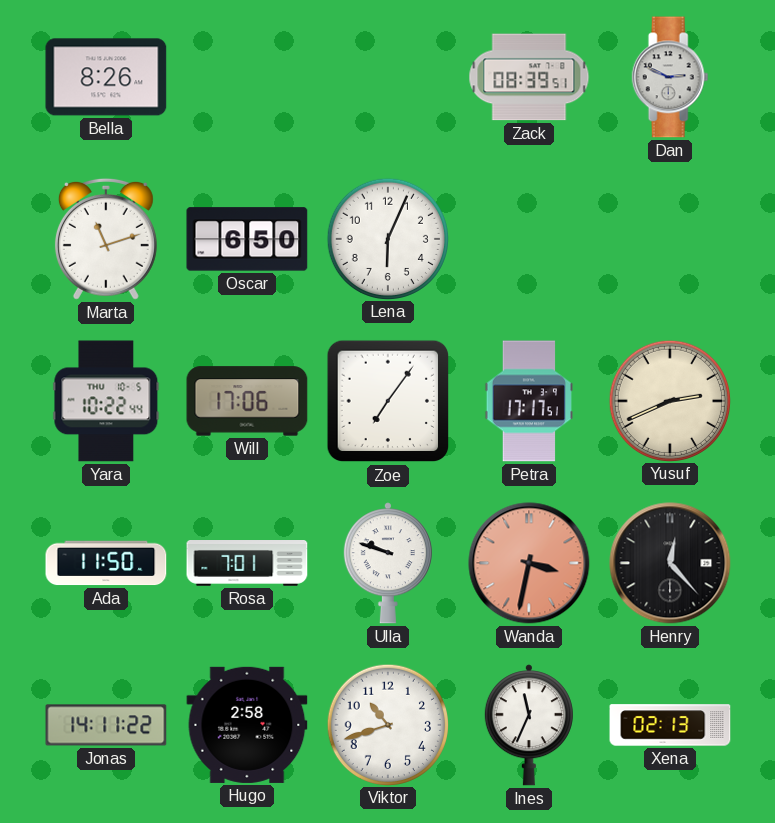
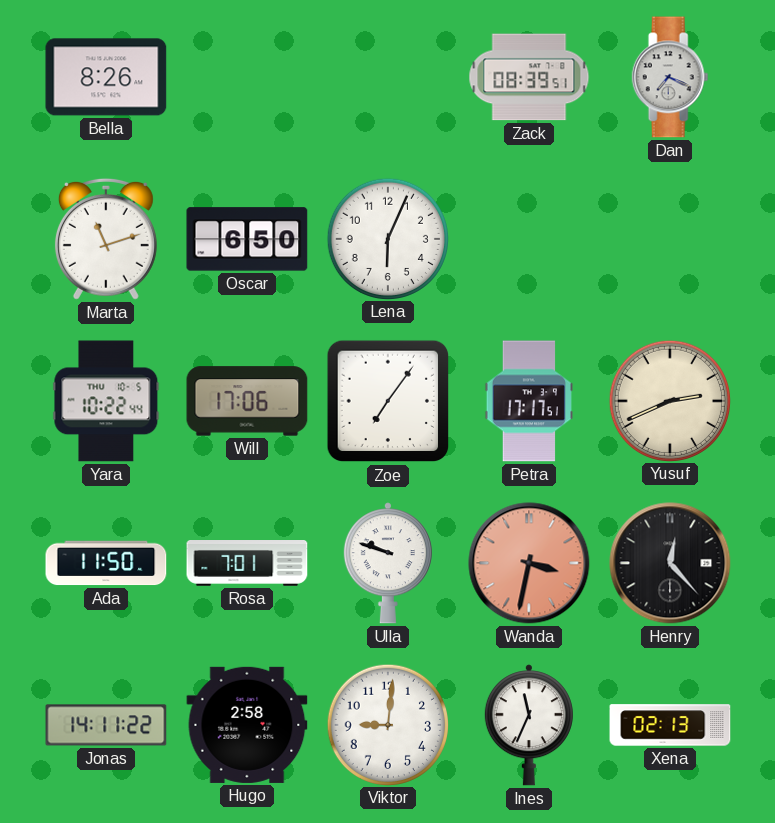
Dan: 2:49 -> 7:19
Viktor: 10:42 -> 9:01
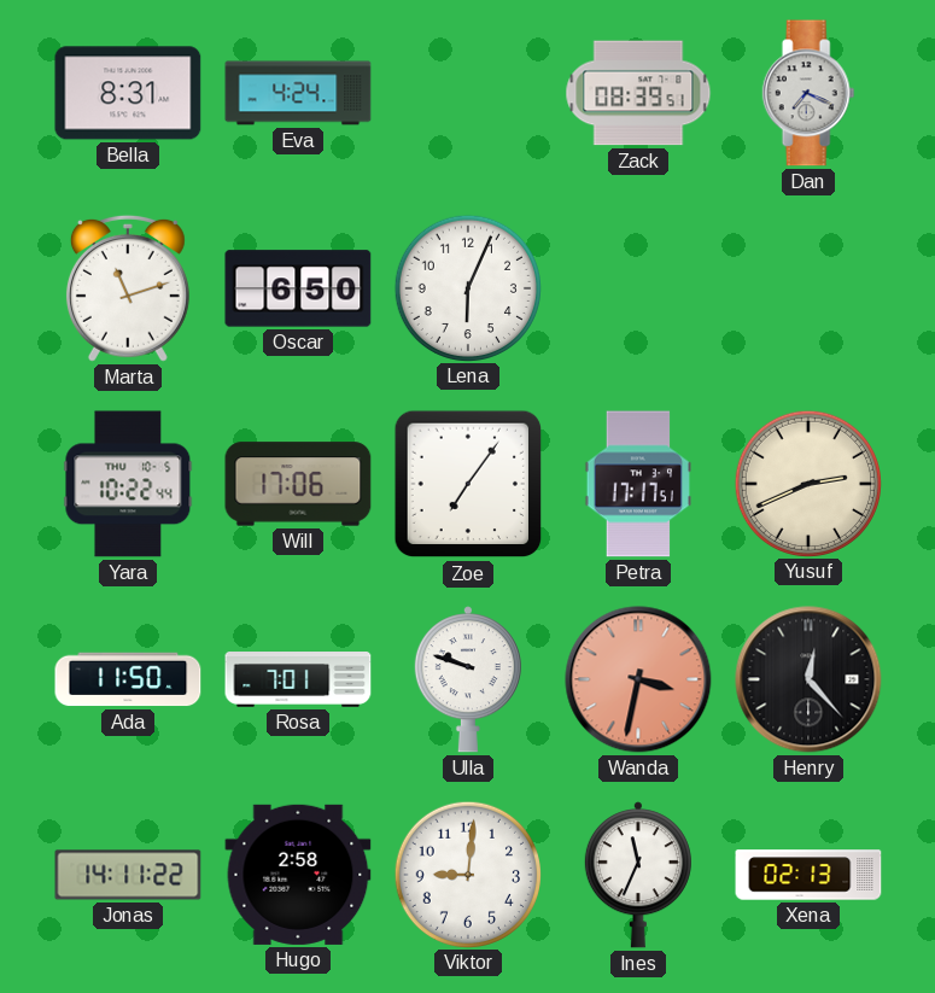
Bella: 8:26 -> 8:31
Eva: none -> 4:24
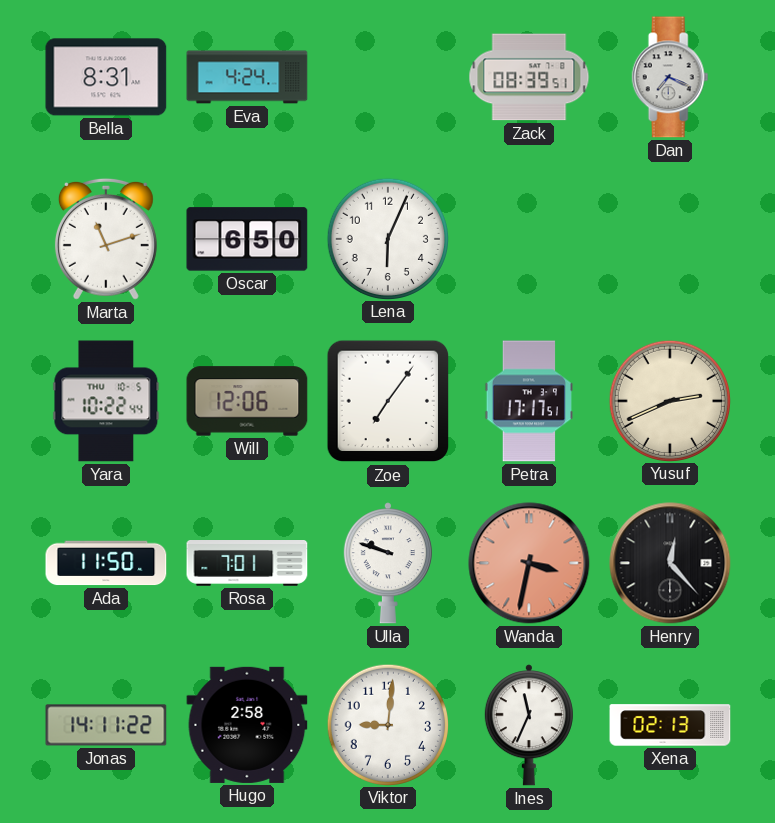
Will: 17:06 -> 12:06
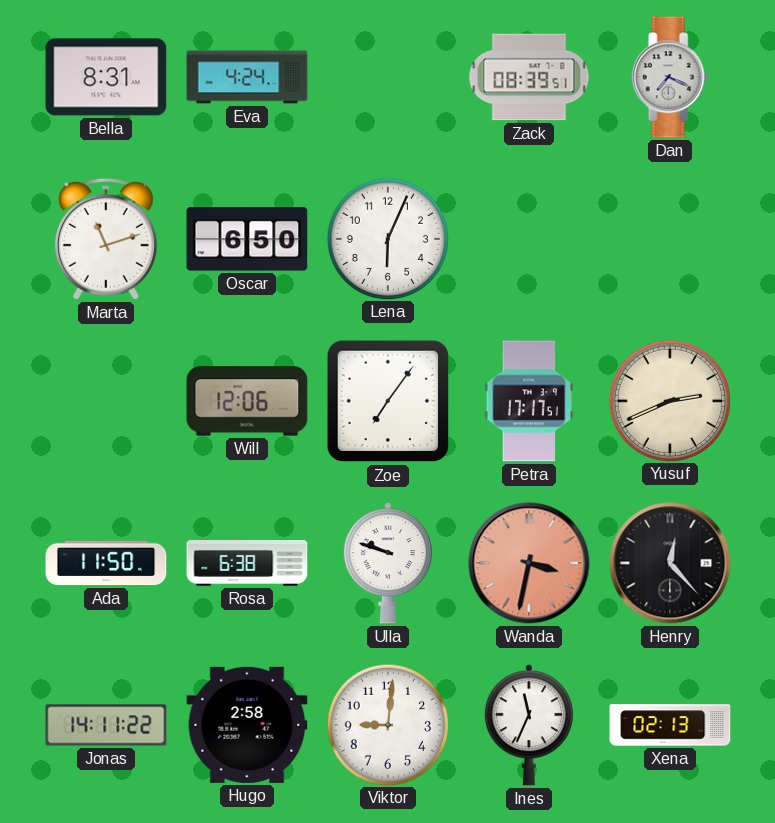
Yara: 10:22 -> none
Rosa: 7:01 -> 6:38
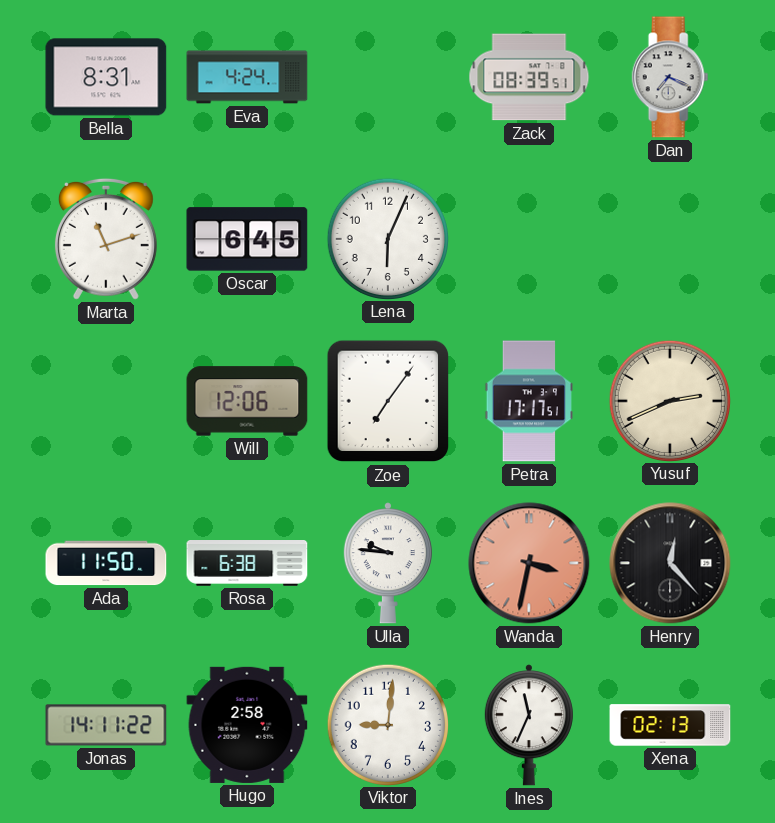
Oscar: 6:50 -> 6:45
Ulla: 9:48 -> 9:46
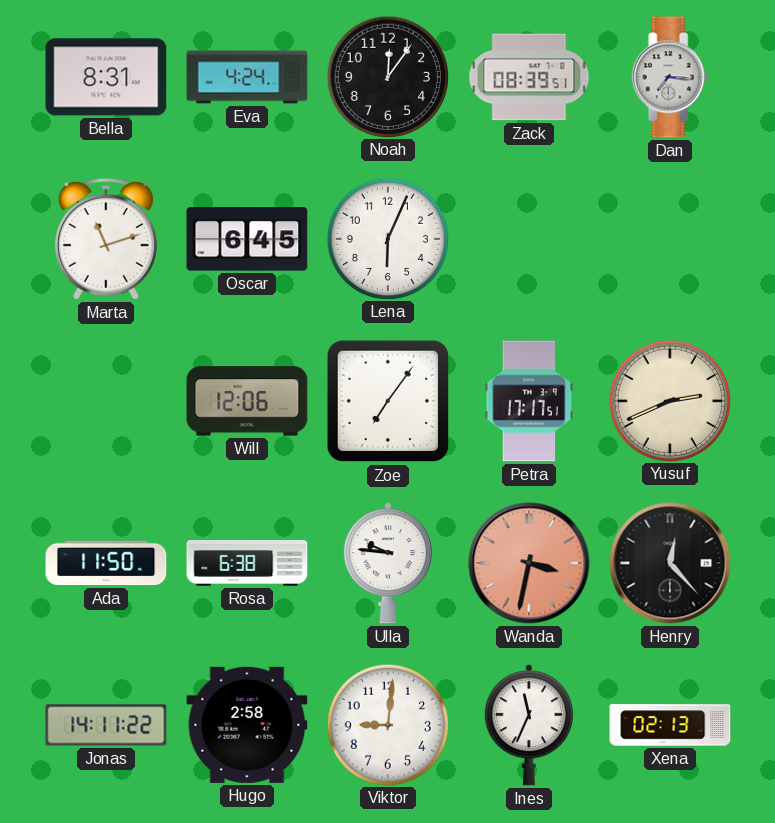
Noah: none -> 12:06
Dan: 7:19 -> 7:16
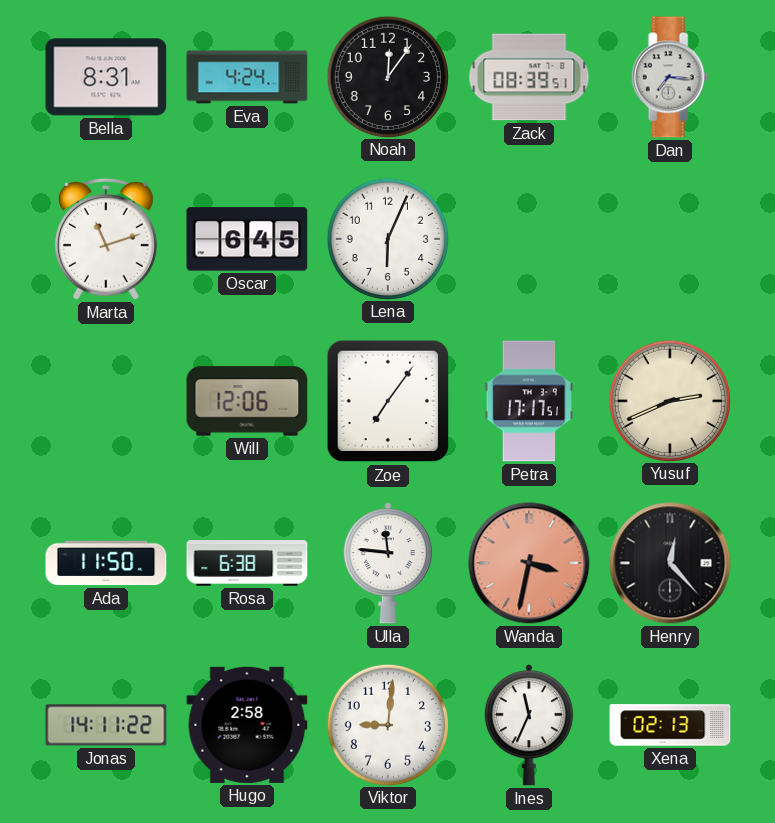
Ulla: 9:46 -> 11:46
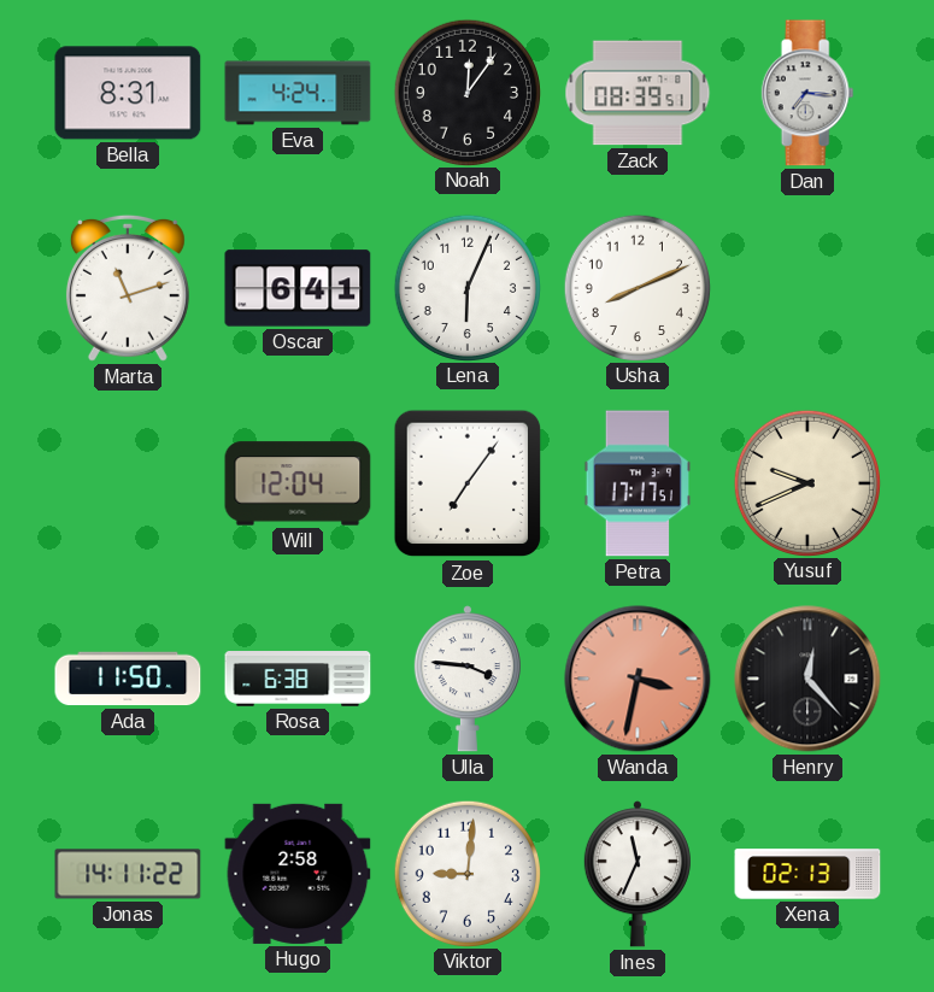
Oscar: 6:45 -> 6:41
Usha: none -> 8:11
Will: 12:06 -> 12:04
Yusuf: 2:41 -> 9:41
Ulla: 11:46 -> 3:46
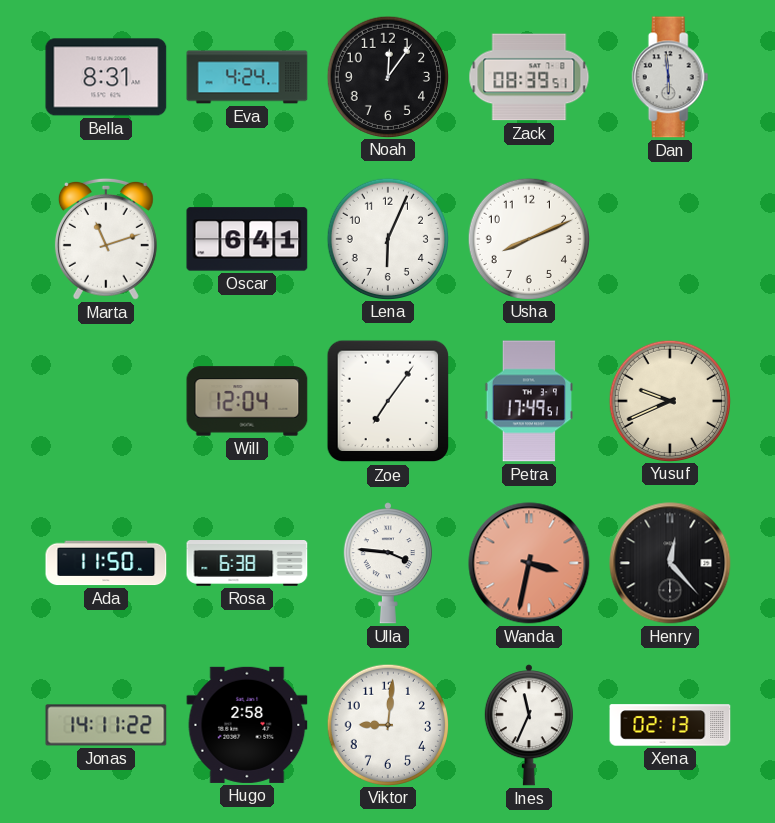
Dan: 7:16 -> 5:59
Petra: 17:17 -> 17:49
